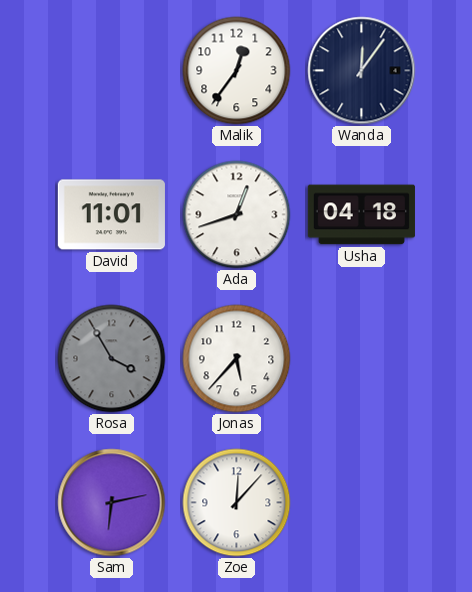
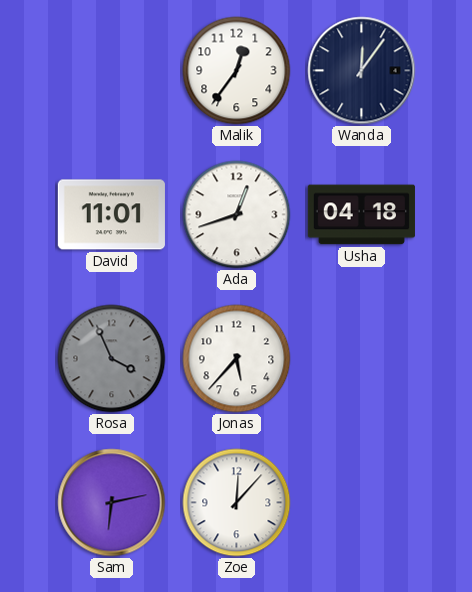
Rosa: 3:55 -> 3:56
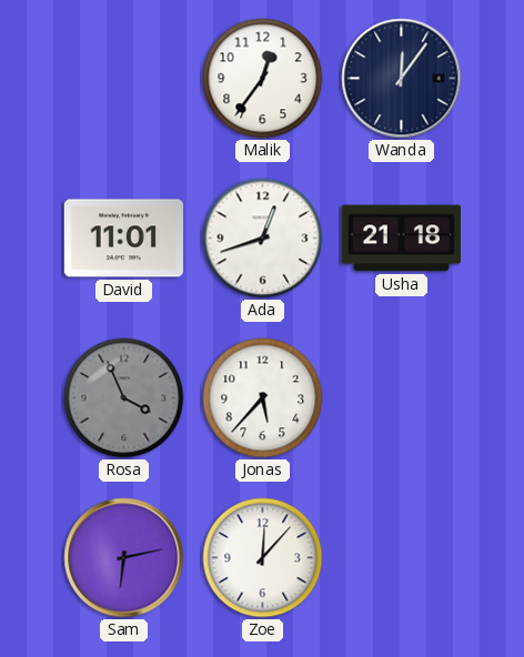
Usha: 04:18 -> 21:18
